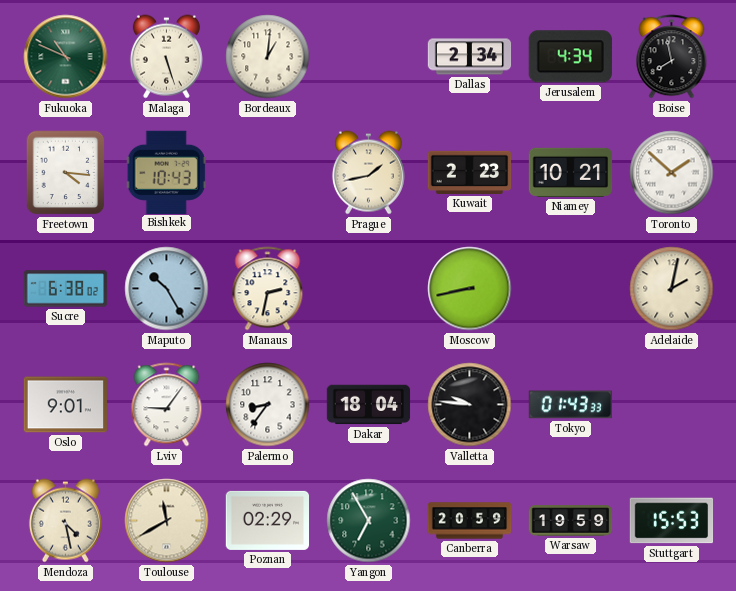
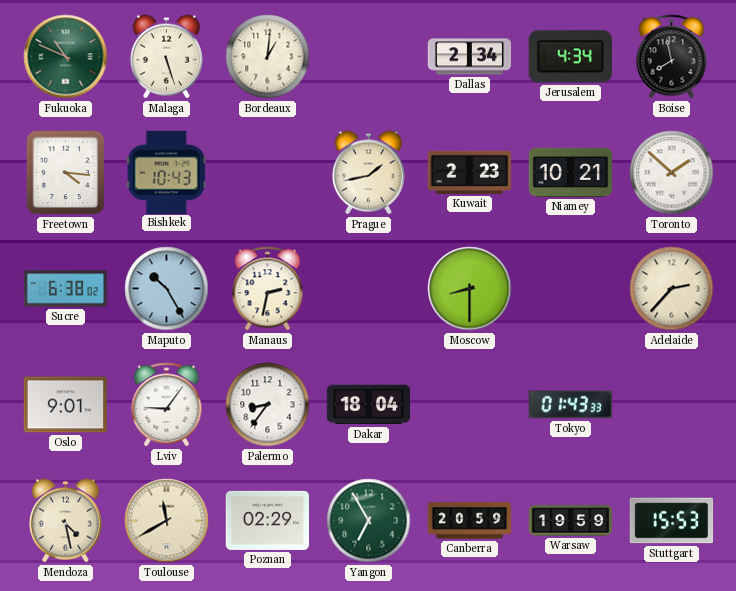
Moscow: 8:43 -> 8:30
Adelaide: 2:02 -> 2:37
Valletta: 9:46 -> none
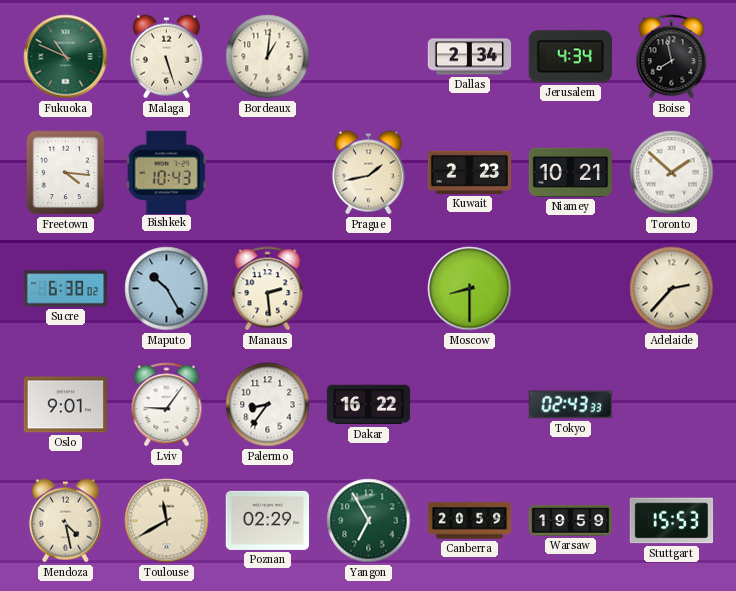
Manaus: 2:32 -> 2:29
Dakar: 18:04 -> 16:22
Tokyo: 01:43 -> 02:43
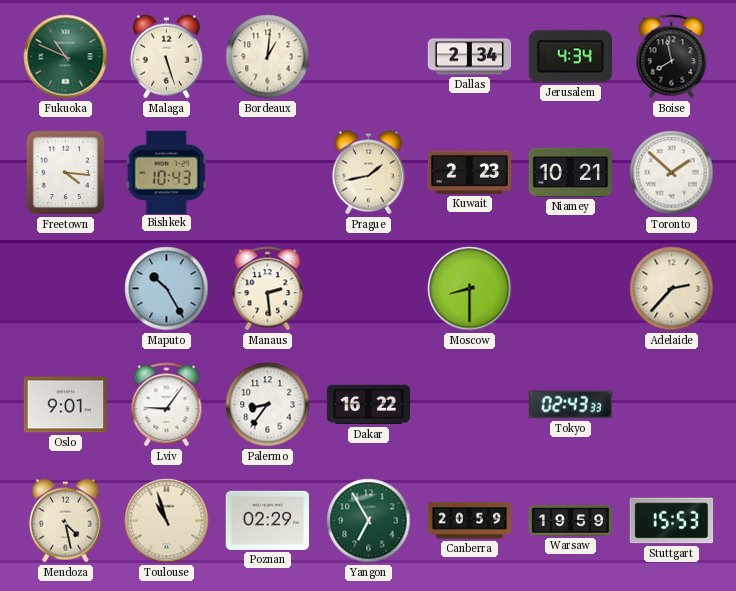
Sucre: 6:38 -> none
Toulouse: 11:40 -> 10:57
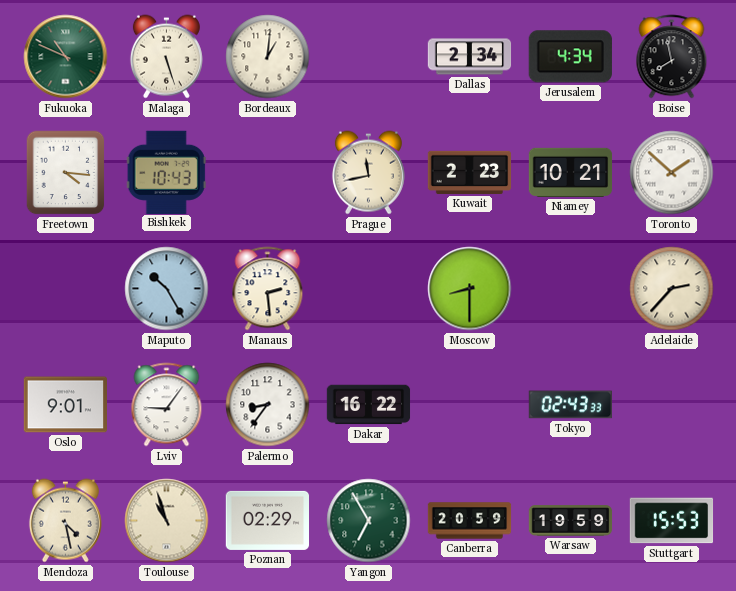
Prague: 1:43 -> 11:43
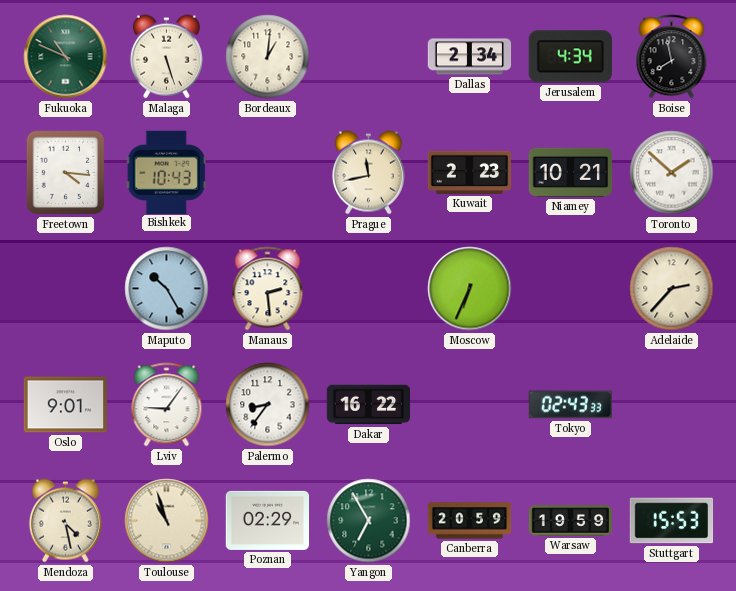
Moscow: 8:30 -> 6:34
